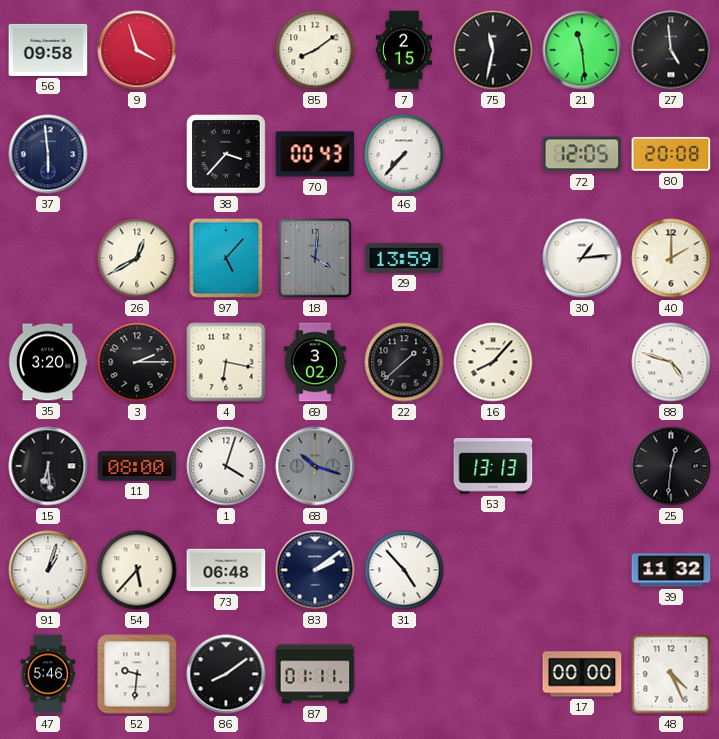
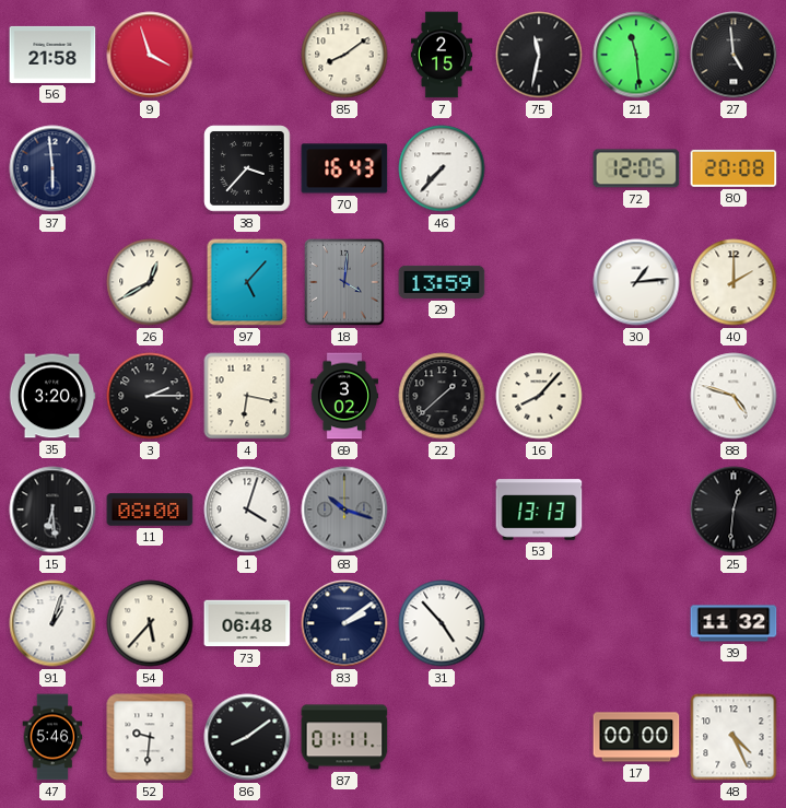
56: 09:58 -> 21:58
70: 00:43 -> 16:43
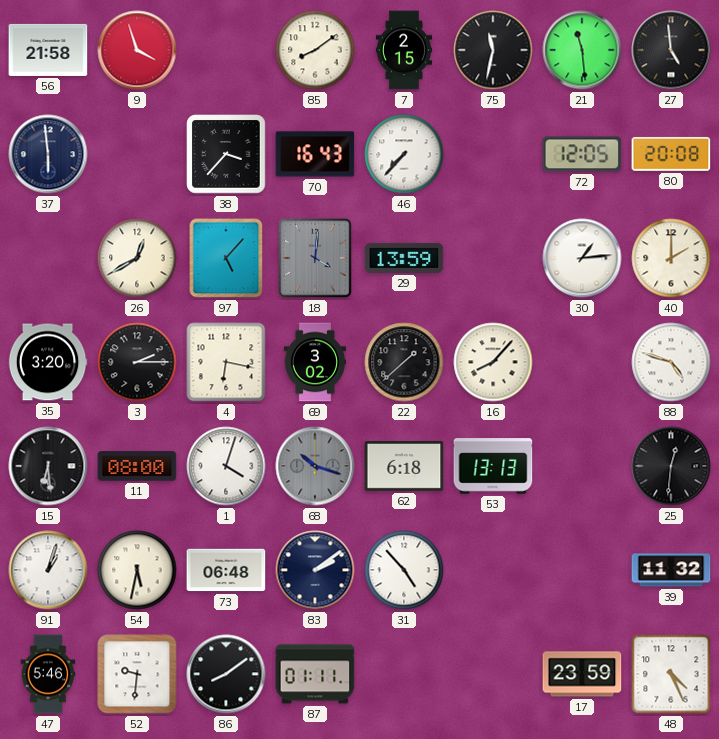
62: none -> 6:18
54: 5:37 -> 5:32
17: 00:00 -> 23:59
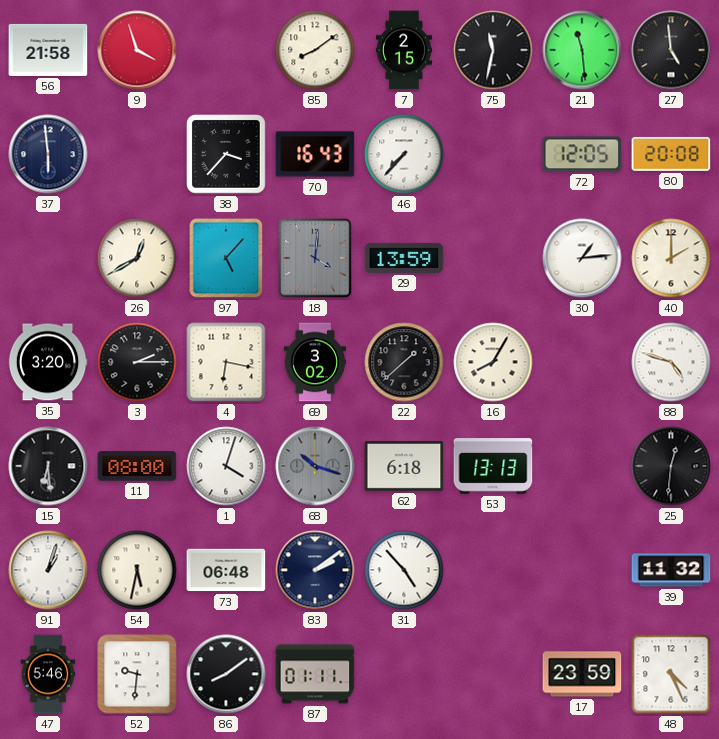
16: 8:07 -> 8:05
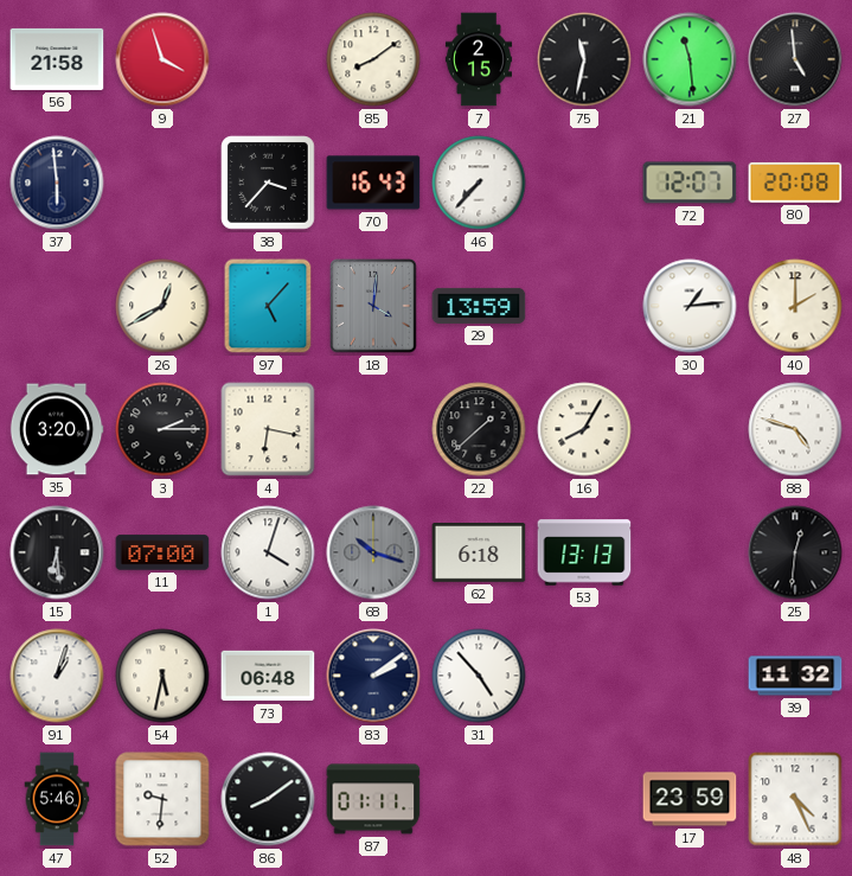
72: 12:05 -> 12:07
69: 3:02 -> none
11: 08:00 -> 07:00
